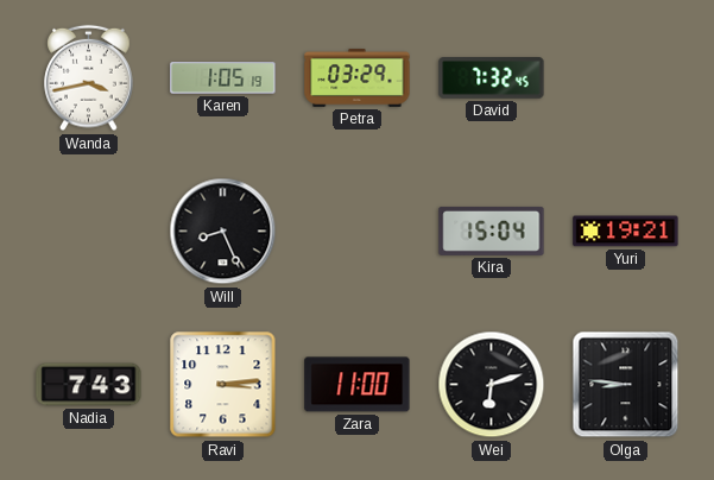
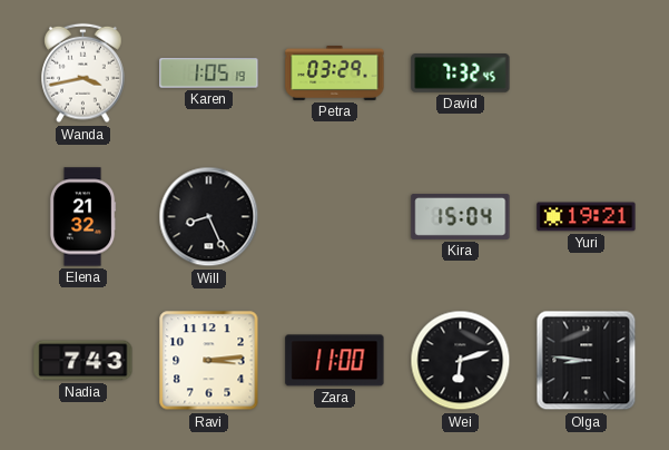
Elena: none -> 21:32
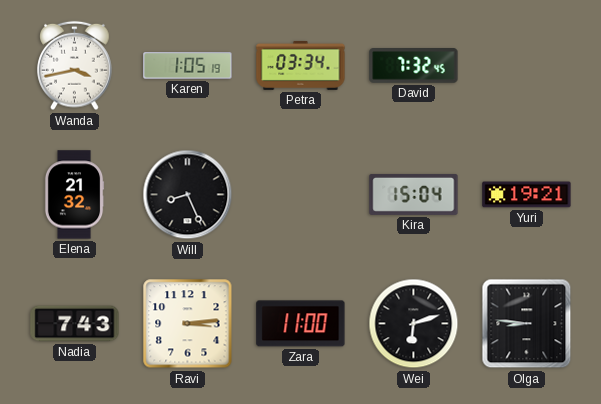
Petra: 03:29 -> 03:34
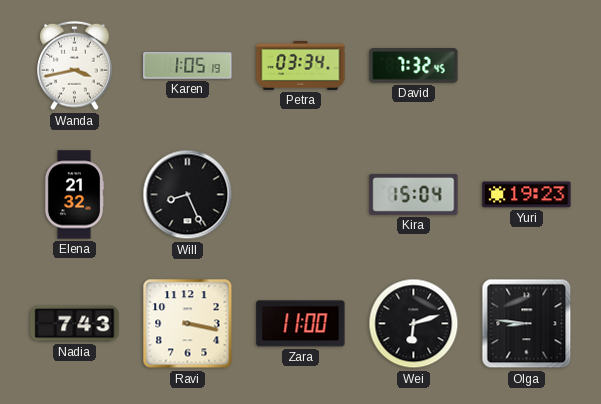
Yuri: 19:21 -> 19:23
Ravi: 3:14 -> 3:17
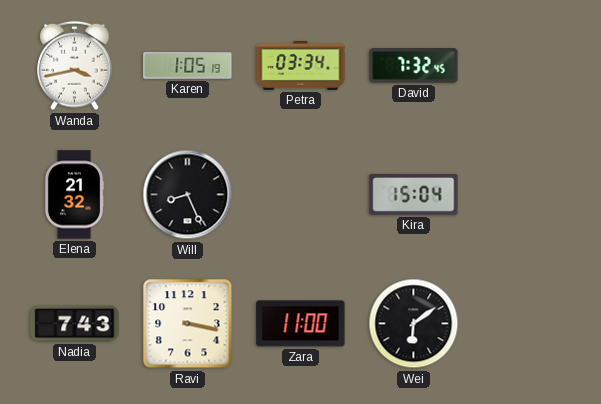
Yuri: 19:23 -> none
Wei: 6:12 -> 6:09
Olga: 8:46 -> none
